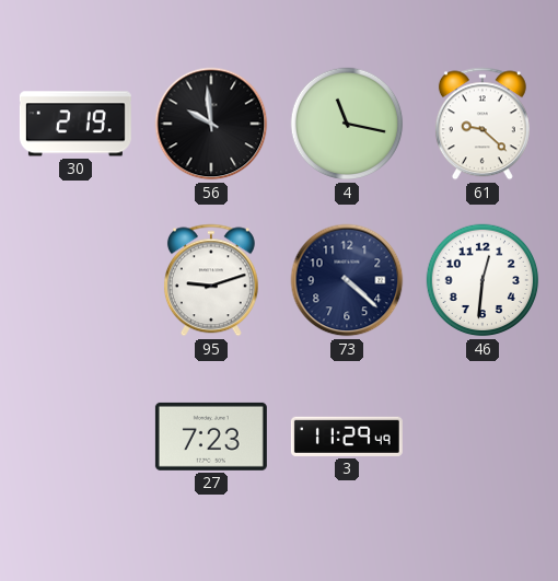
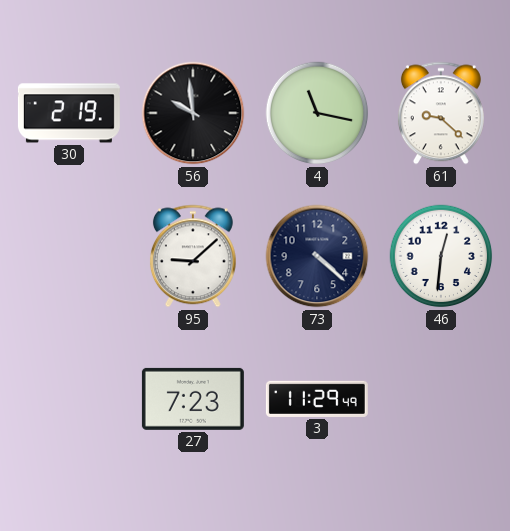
95: 9:12 -> 9:08
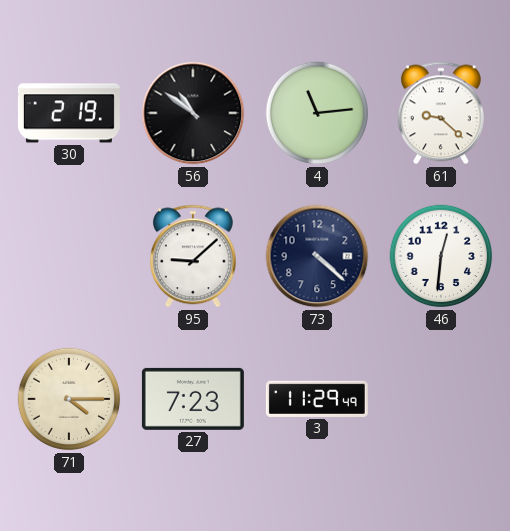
56: 9:59 -> 10:51
4: 11:17 -> 11:14
71: none -> 4:15
